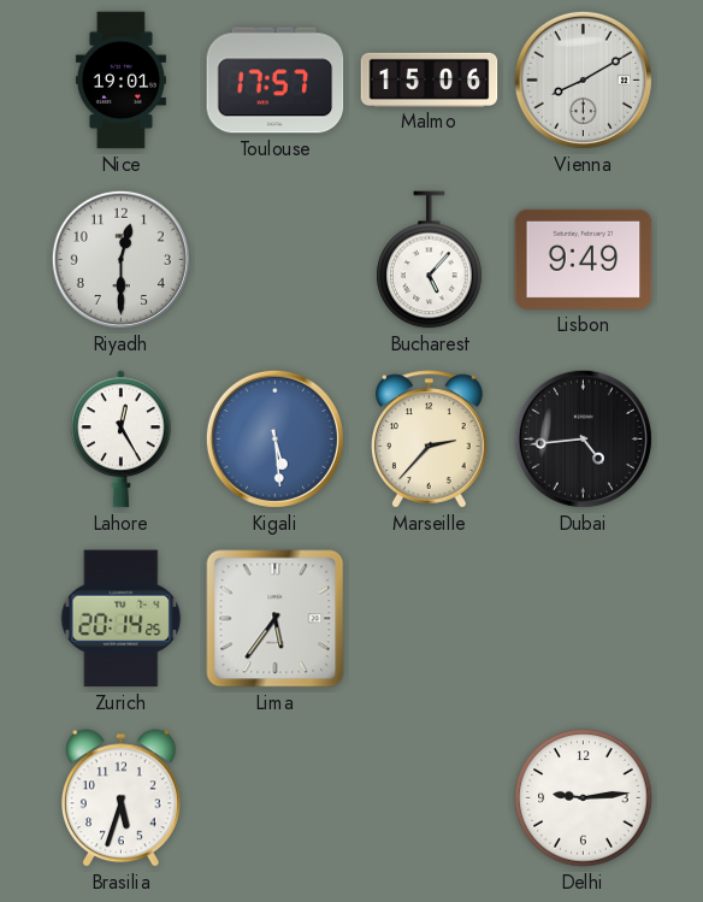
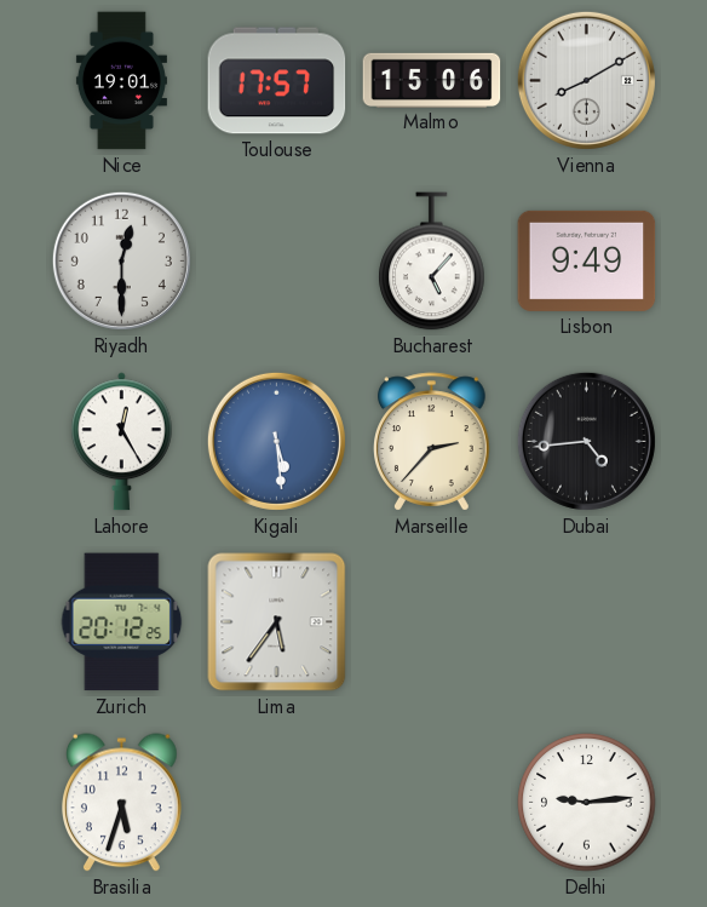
Zurich: 20:14 -> 20:12
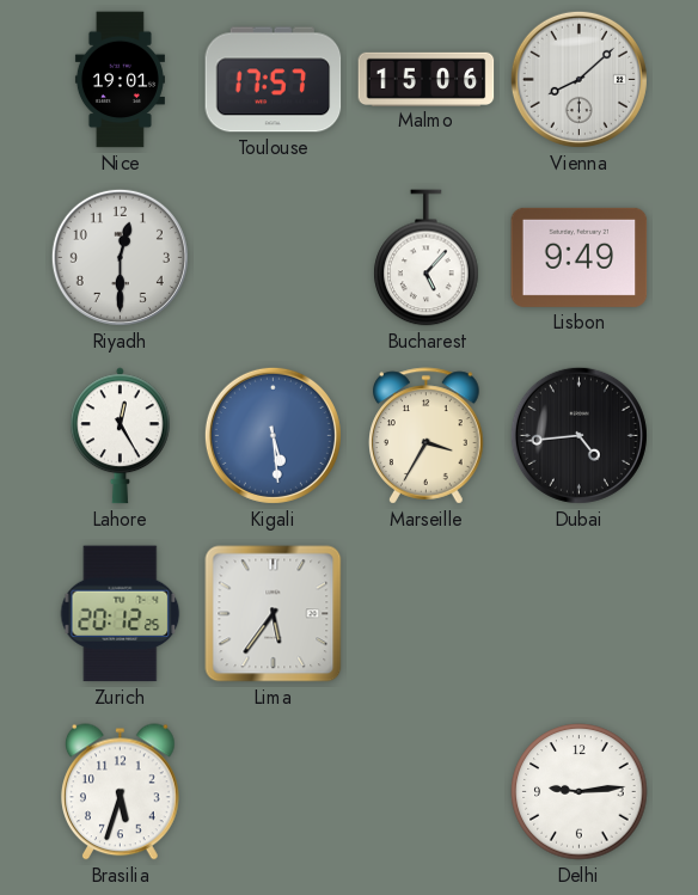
Vienna: 8:10 -> 8:08
Marseille: 2:37 -> 3:35
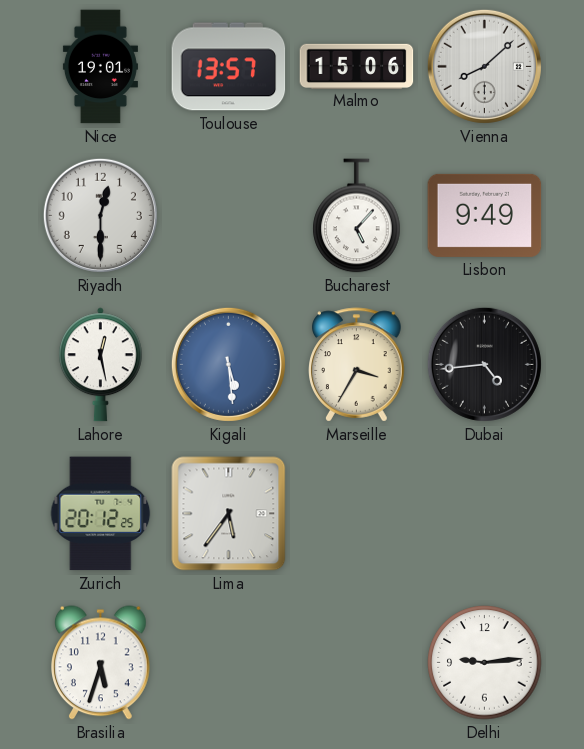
Toulouse: 17:57 -> 13:57
Lahore: 12:25 -> 12:28
